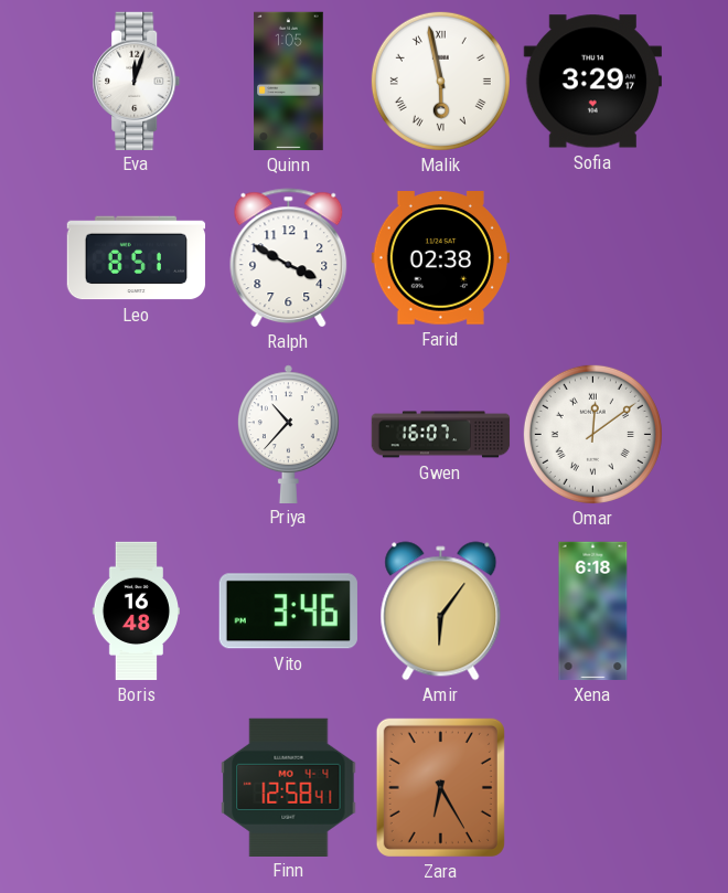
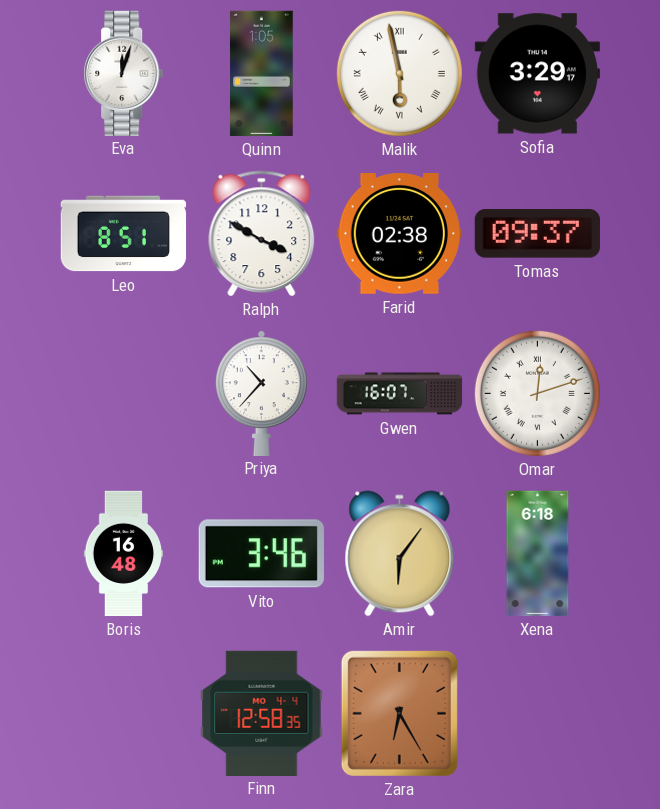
Tomas: none -> 09:37
Omar: 12:09 -> 12:12
Finn: 12:58:41 -> 12:58:35
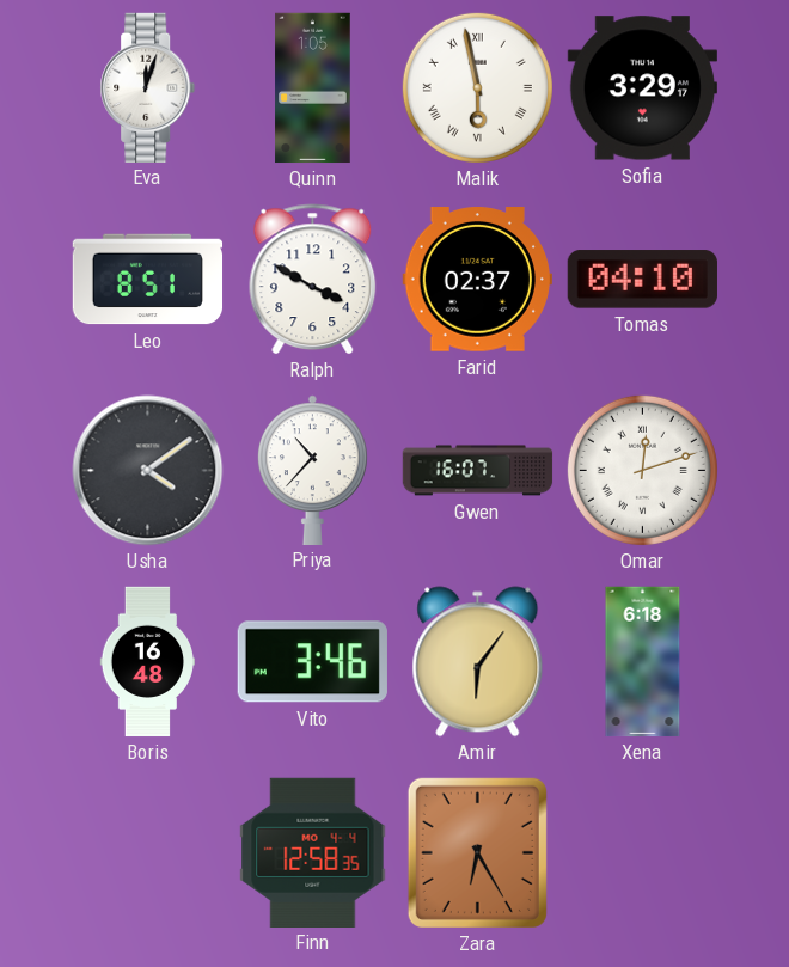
Farid: 02:38 -> 02:37
Tomas: 09:37 -> 04:10
Usha: none -> 4:09
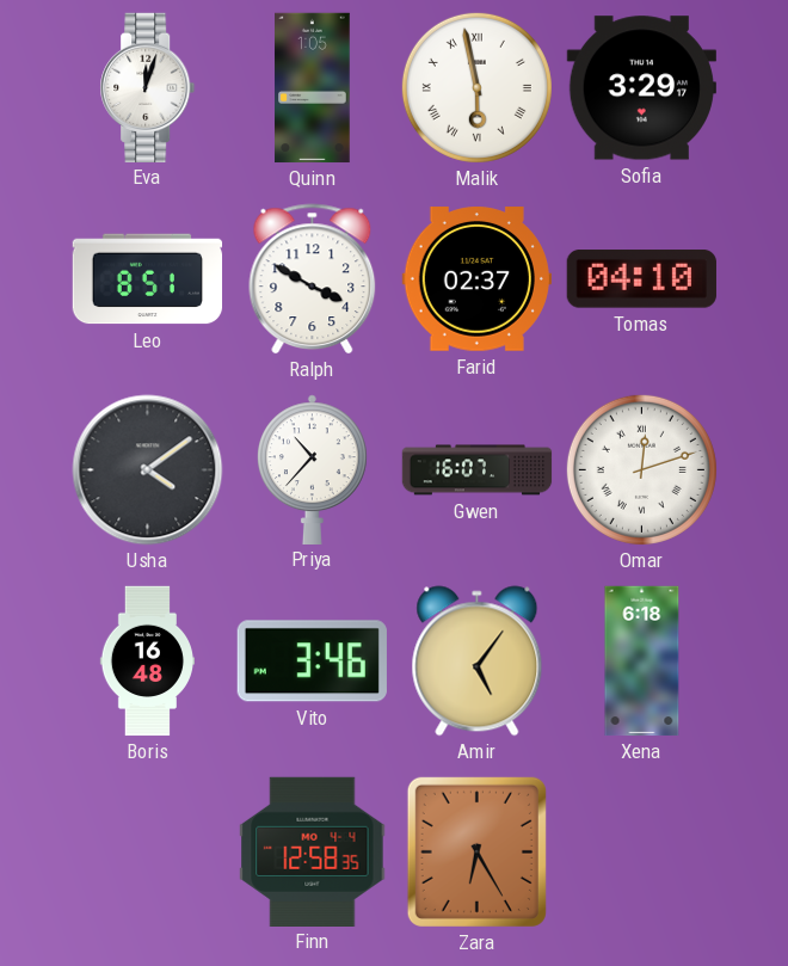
Amir: 6:06 -> 5:06
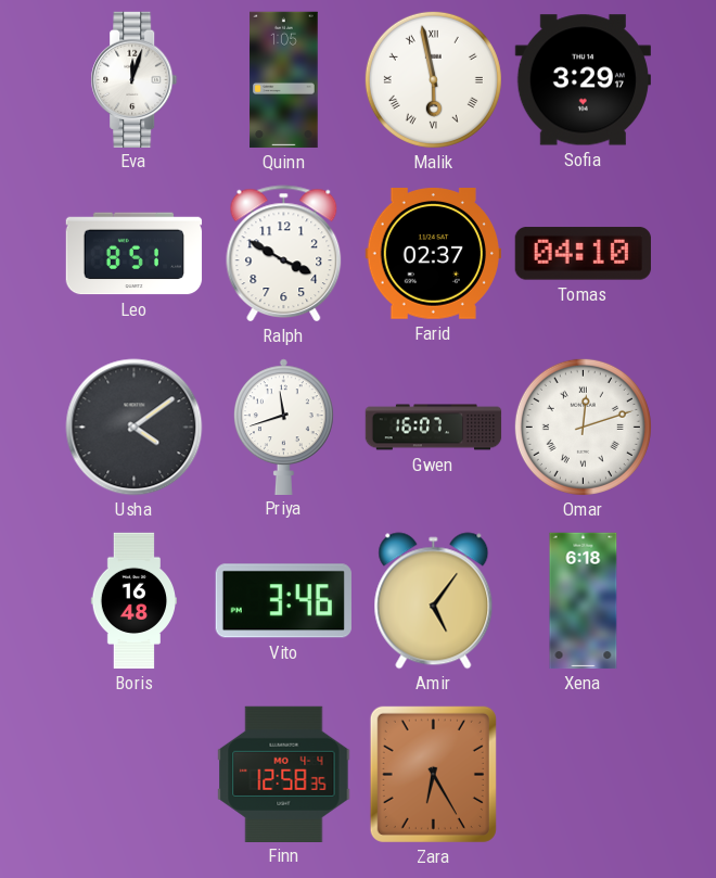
Priya: 10:37 -> 11:42
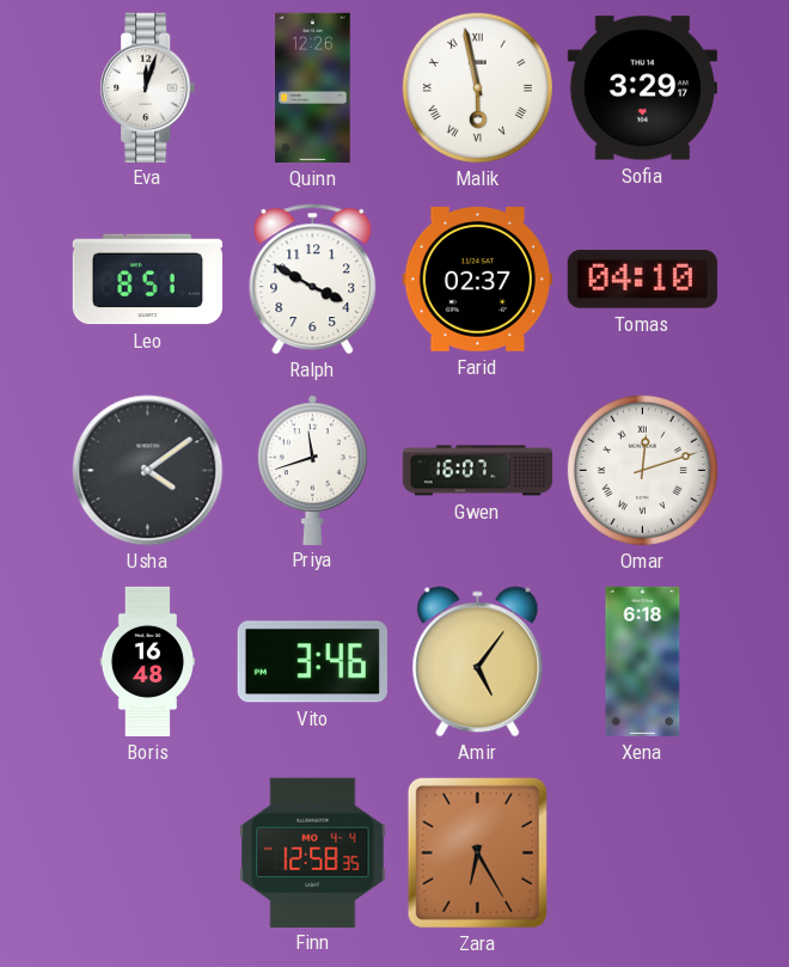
Quinn: 1:05 -> 12:26
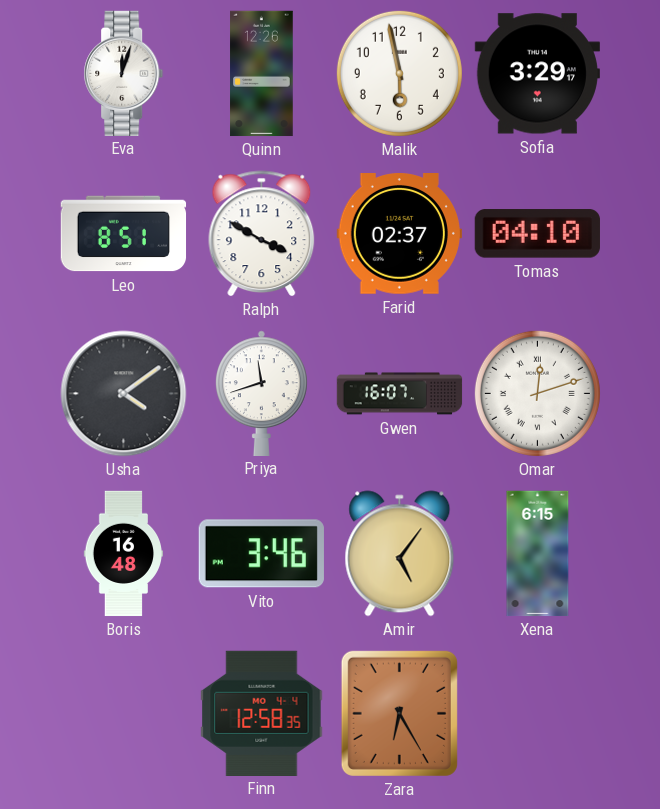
Malik numerals: Roman -> Arabic
Xena: 6:18 -> 6:15
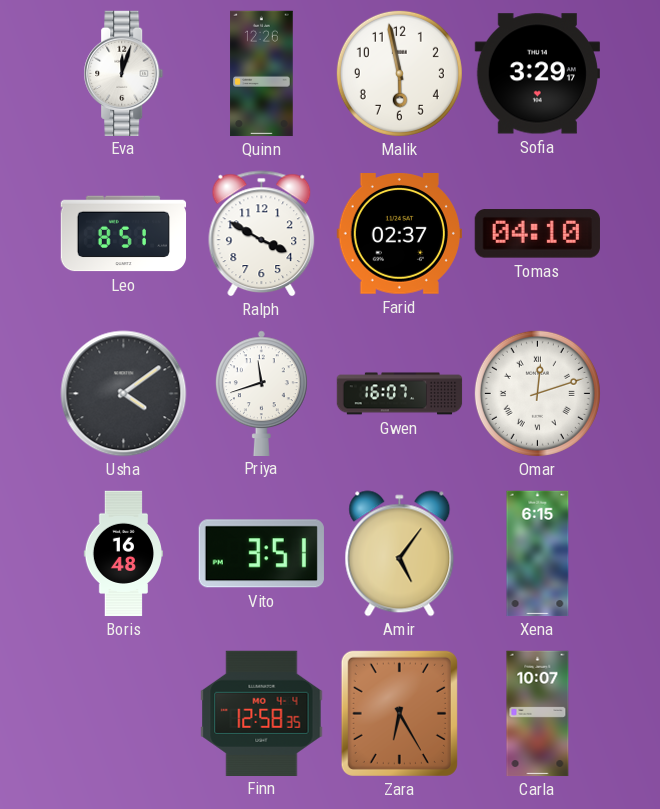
Vito: 3:46 -> 3:51
Carla: none -> 10:07
